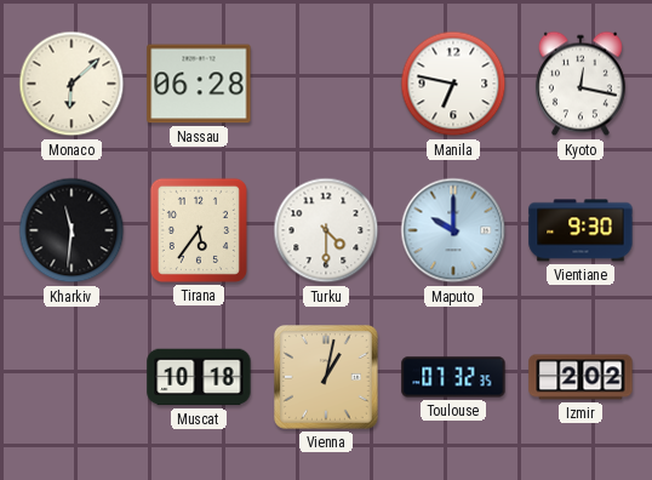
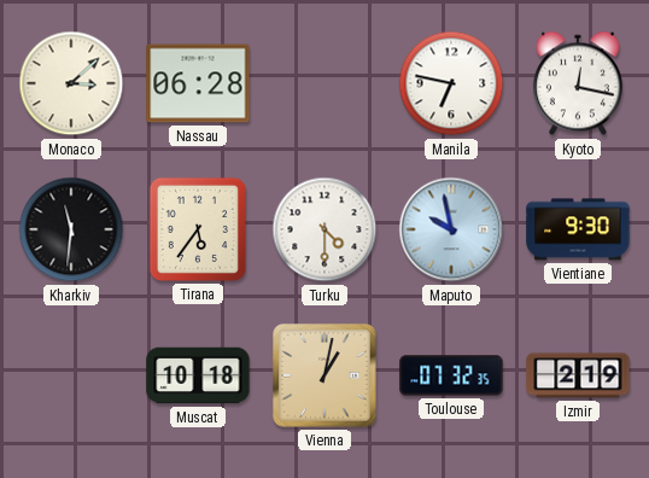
Monaco: 6:08 -> 3:08
Maputo: 10:00 -> 9:58
Izmir: 2:02 -> 2:19
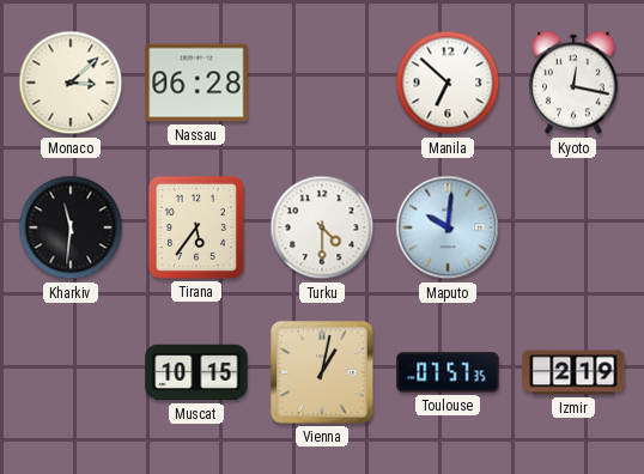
Manila: 6:47 -> 6:52
Maputo: 9:58 -> 10:01
Vientiane: 9:30 -> none
Muscat: 10:18 -> 10:15
Toulouse: 07:32 -> 07:57
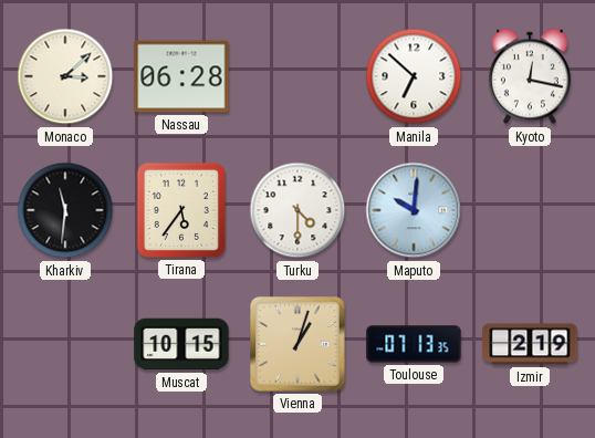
Vienna: 1:02 -> 1:03
Toulouse: 07:57 -> 07:13
